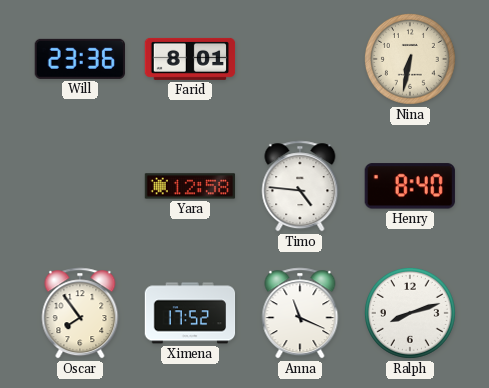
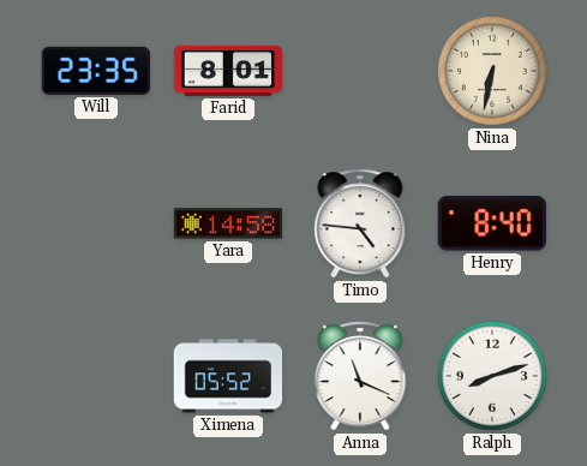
Will: 23:36 -> 23:35
Yara: 12:58 -> 14:58
Oscar: 7:54 -> none
Ximena: 17:52 -> 05:52
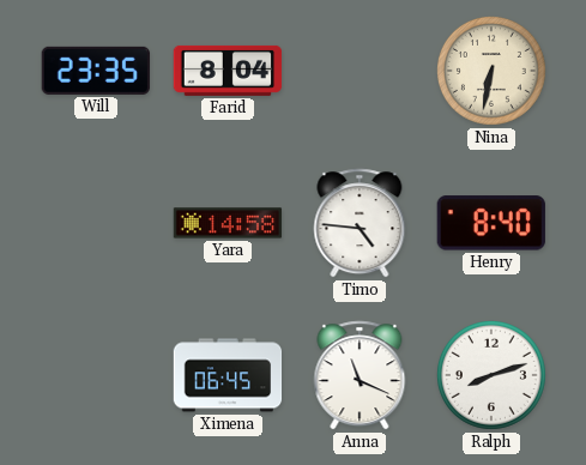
Farid: 8:01 -> 8:04
Ximena: 05:52 -> 06:45
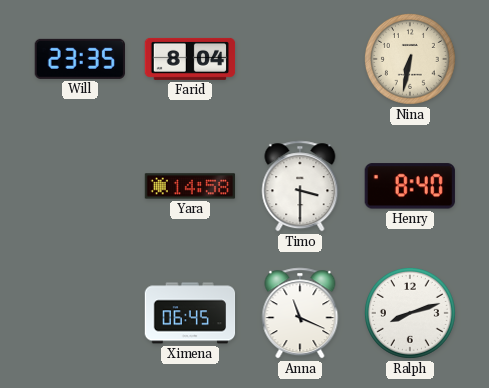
Timo: 4:46 -> 3:30
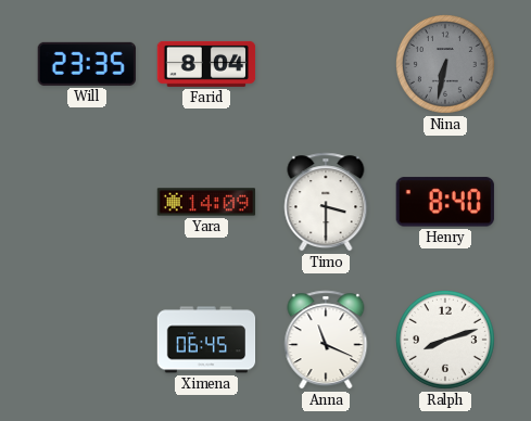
Nina dial: cream -> grey
Yara: 14:58 -> 14:09
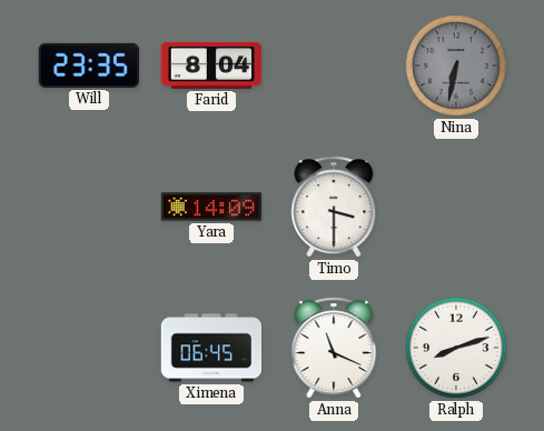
Henry: 8:40 -> none
